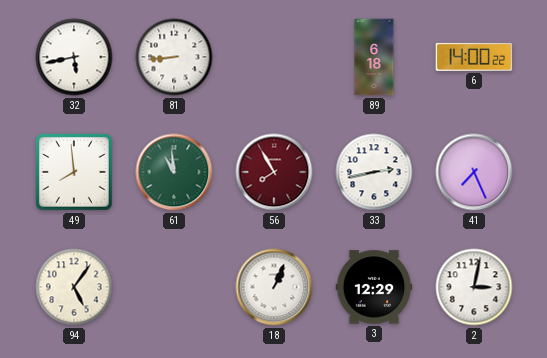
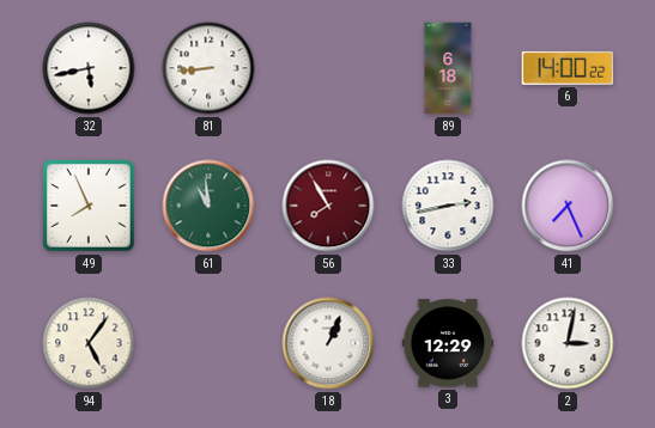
49: 7:59 -> 7:56
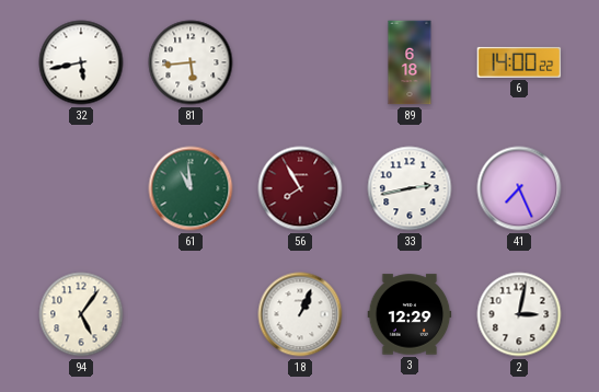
81: 8:44 -> 5:44
49: 7:56 -> none
